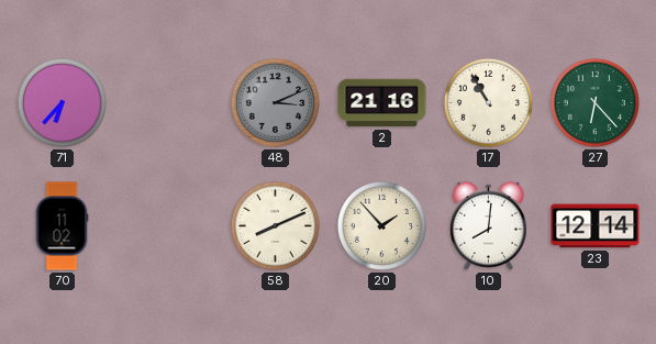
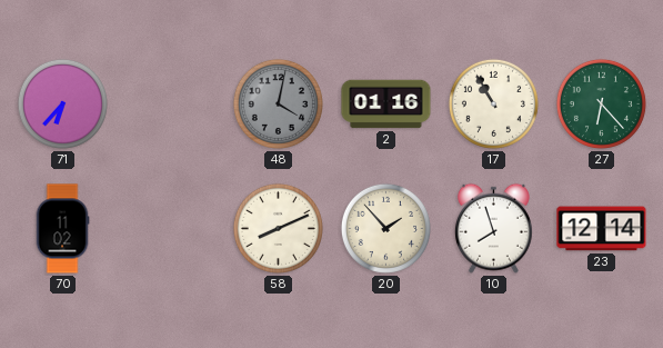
48: 3:11 -> 4:02
2: 21:16 -> 01:16
10: 8:01 -> 7:57
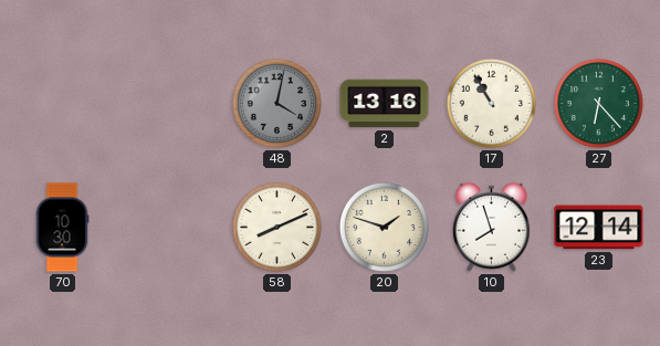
71: 6:37 -> none
2: 01:16 -> 13:16
70: 11:02 -> 10:30
20: 1:53 -> 1:48
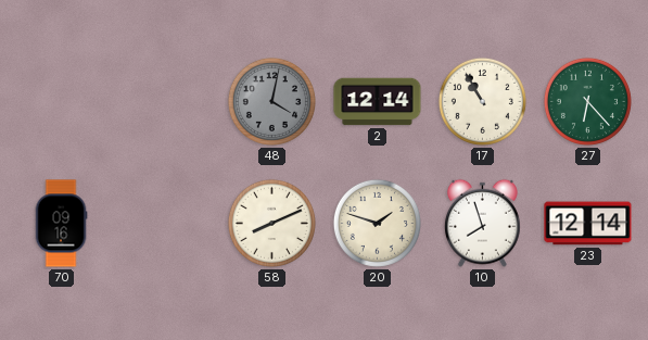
2: 13:16 -> 12:14
70: 10:30 -> 09:16
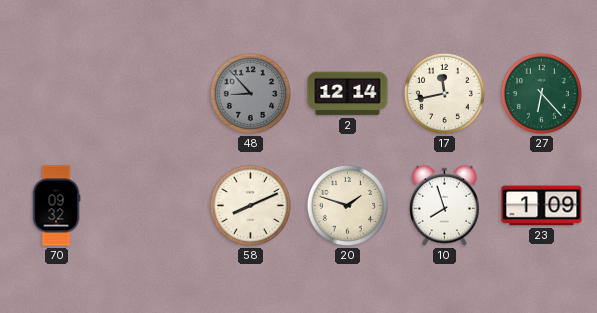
48: 4:02 -> 8:53
17: 10:55 -> 11:43
70: 09:16 -> 09:32
23: 12:14 -> 1:09
